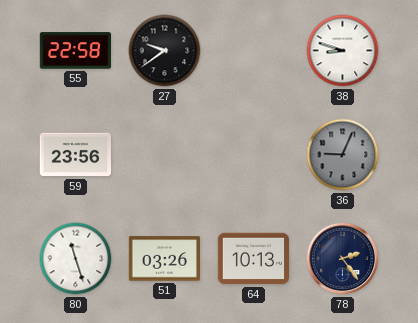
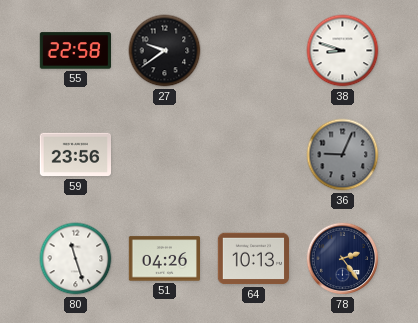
51: 03:26 -> 04:26
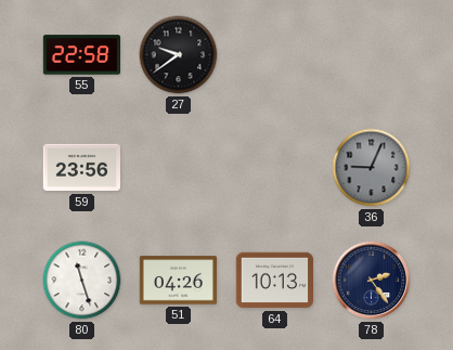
38: 8:48 -> none
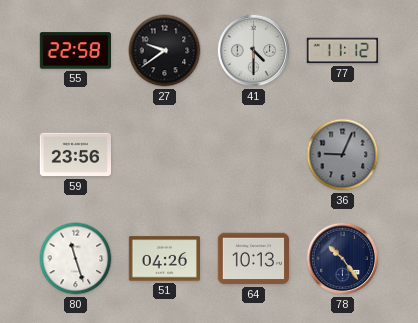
41: none -> 4:30
77: none -> 11:12
78: 2:24 -> 10:24
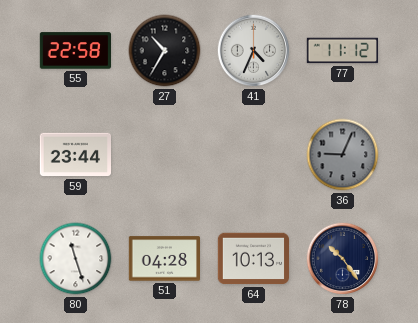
27: 9:39 -> 10:35
41: 4:30 -> 4:34
59: 23:56 -> 23:44
51: 04:26 -> 04:28
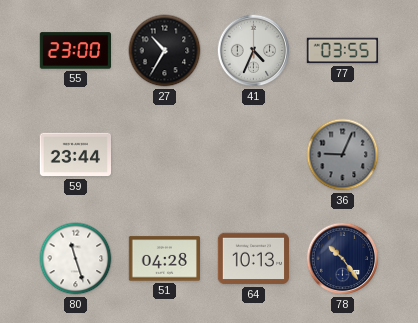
55: 22:58 -> 23:00
77: 11:12 -> 03:55
